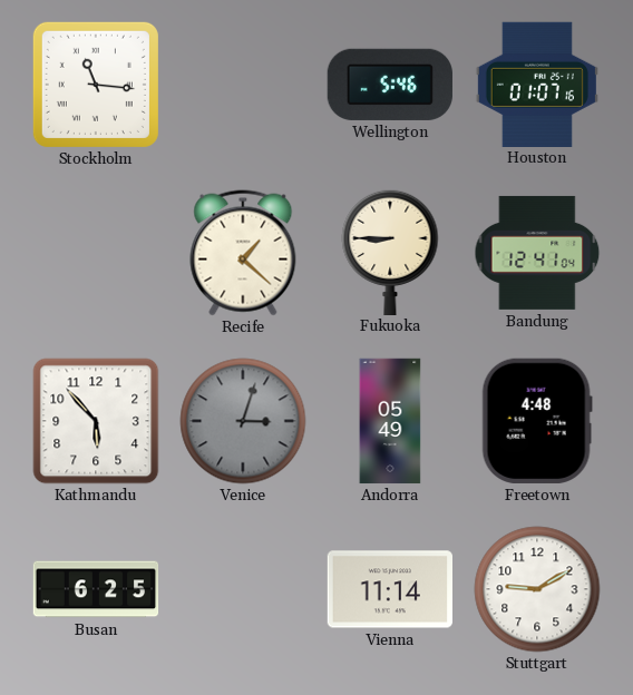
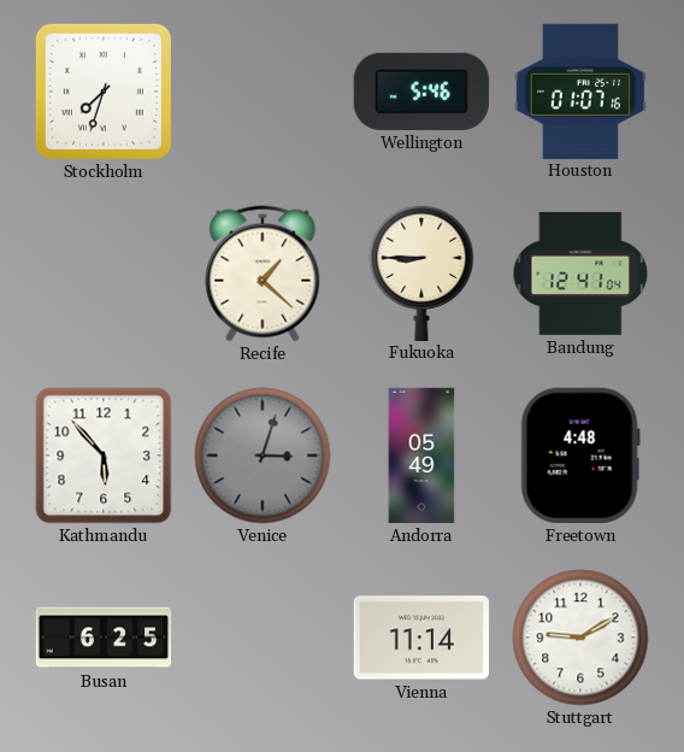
Stockholm: 11:16 -> 7:33
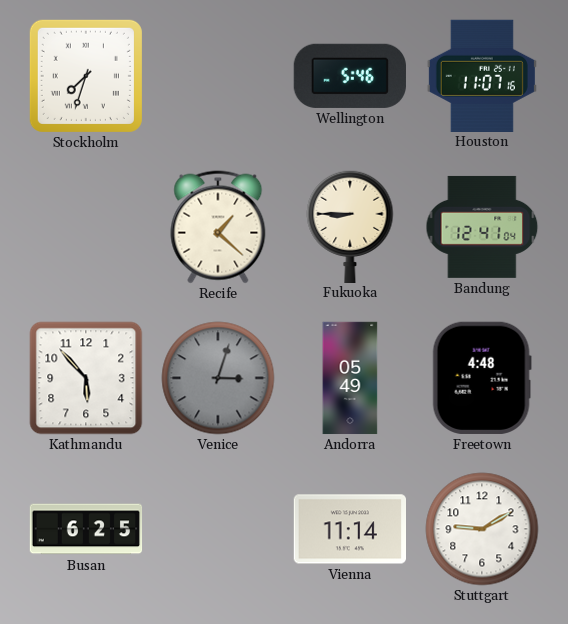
Houston: 01:07 -> 11:07
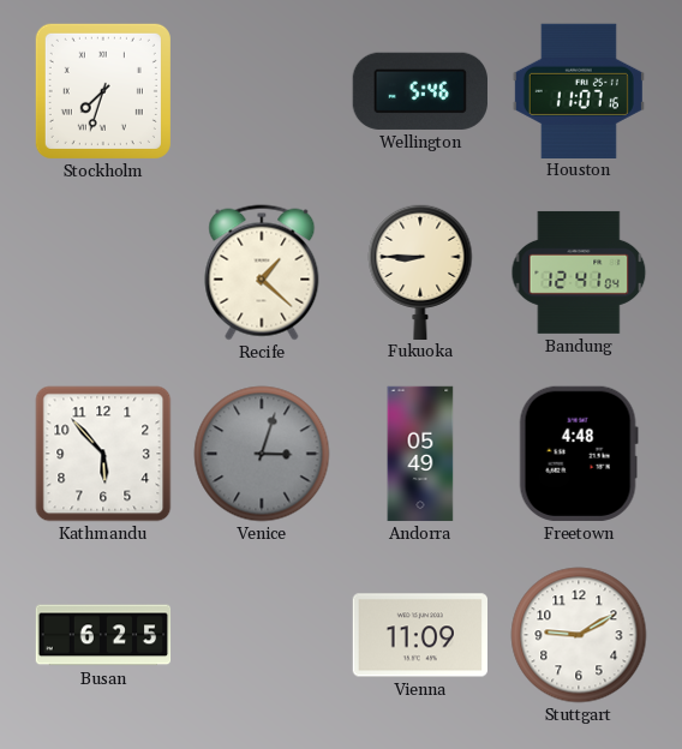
Vienna: 11:14 -> 11:09
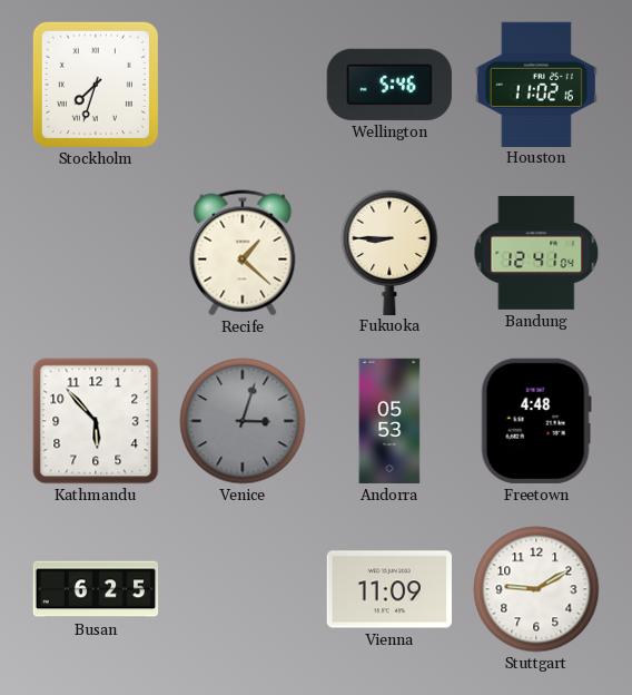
Houston: 11:07 -> 11:02
Andorra: 05:49 -> 05:53
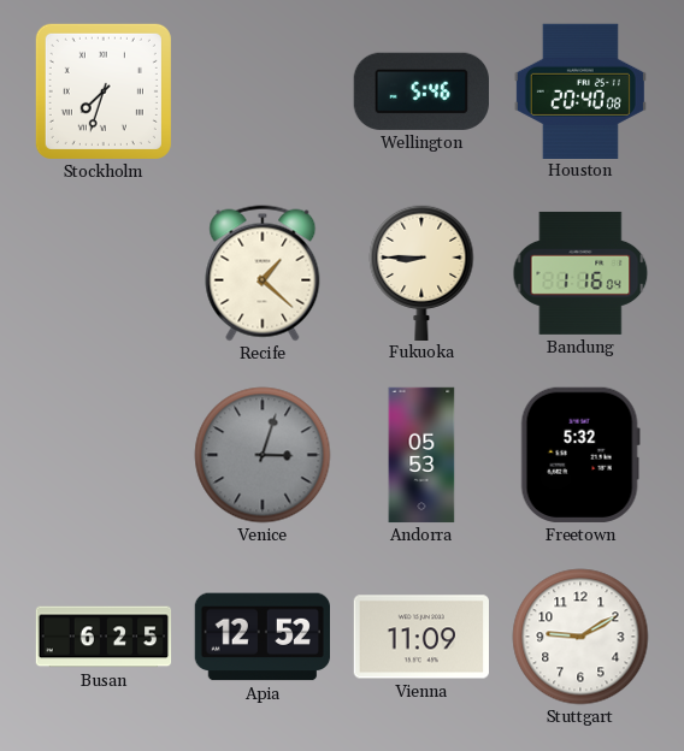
Houston: 11:02 -> 20:40
Bandung: 12:41 -> 1:16
Kathmandu: 5:53 -> none
Freetown: 4:48 -> 5:32
Apia: none -> 12:52
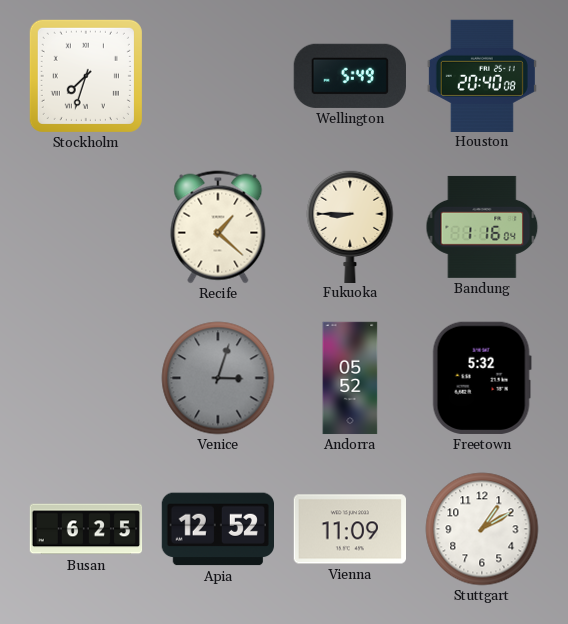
Wellington: 5:46 -> 5:49
Andorra: 05:53 -> 05:52
Stuttgart: 9:10 -> 1:10
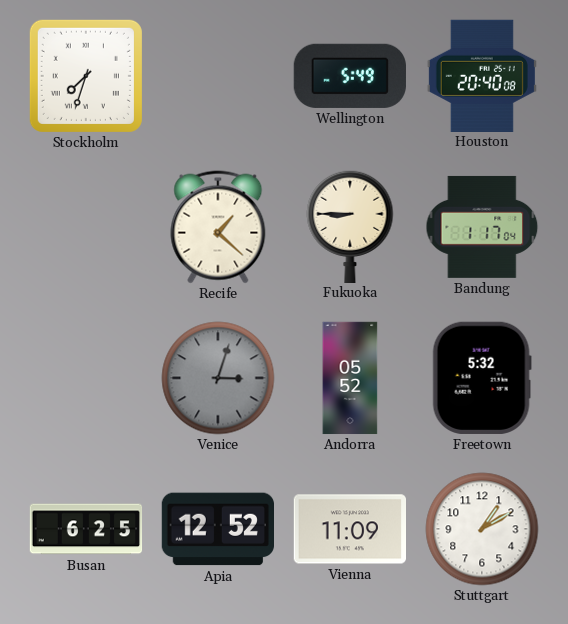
Bandung: 1:16 -> 1:17
